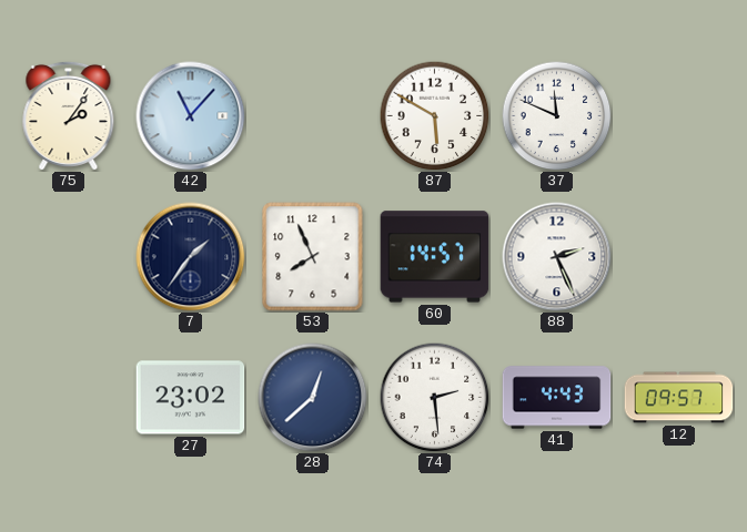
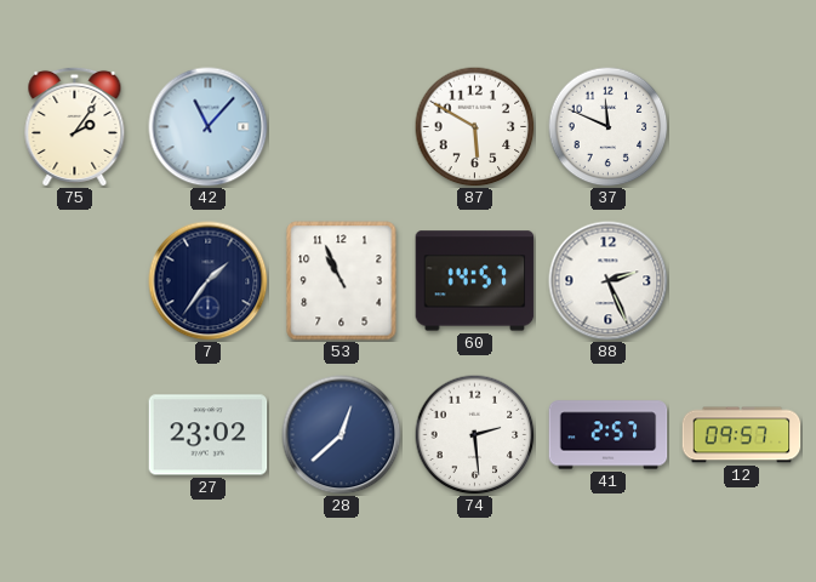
53: 7:56 -> 10:56
41: 4:43 -> 2:57
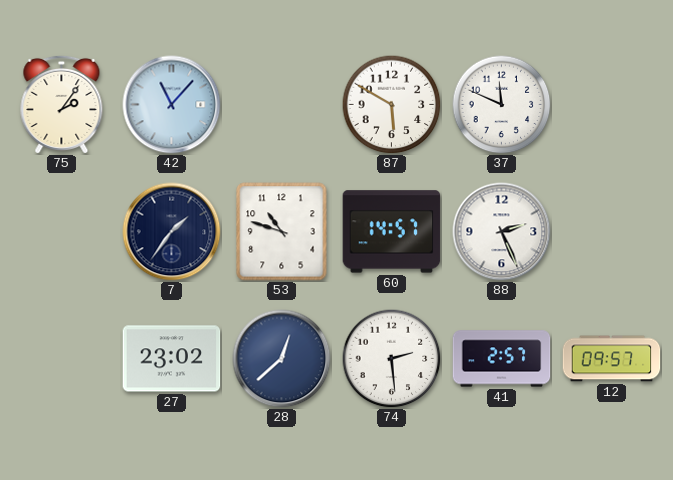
53: 10:56 -> 10:48
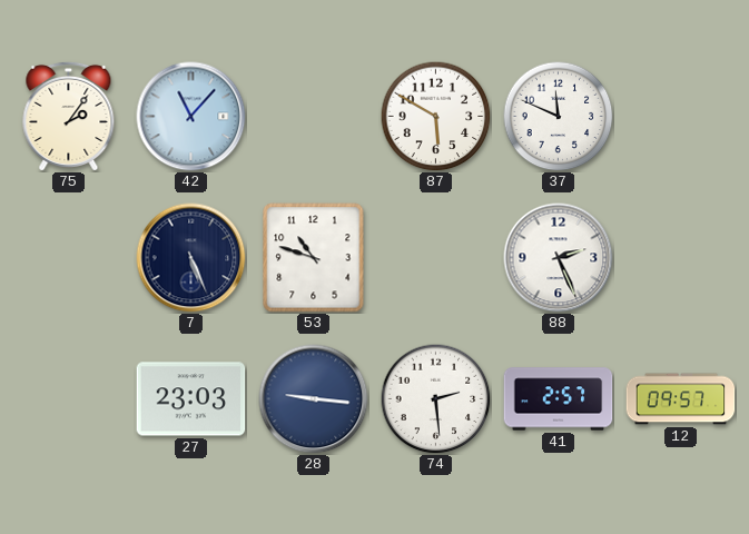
7: 1:36 -> 5:26
60: 14:57 -> none
27: 23:02 -> 23:03
28: 12:38 -> 9:16
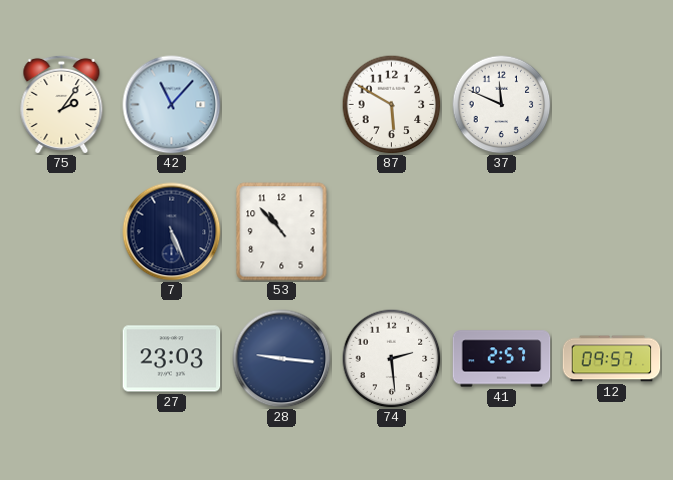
53: 10:48 -> 10:53
88: 2:26 -> none
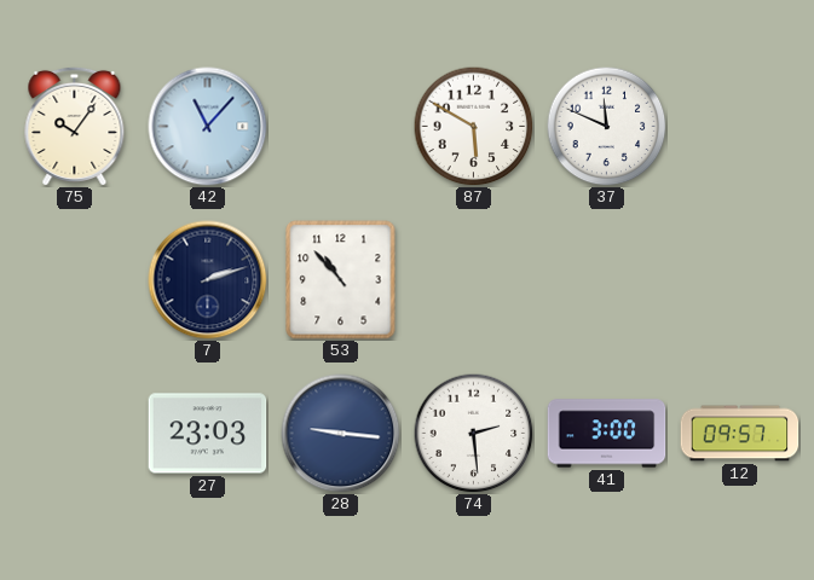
75: 2:06 -> 10:06
7: 5:26 -> 2:12
41: 2:57 -> 3:00
